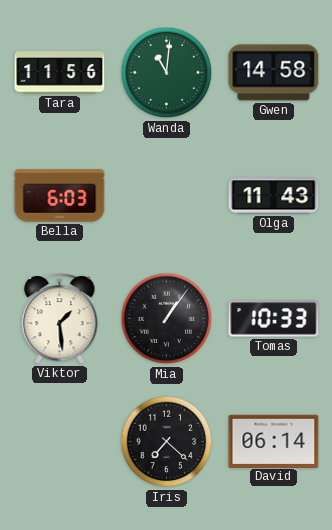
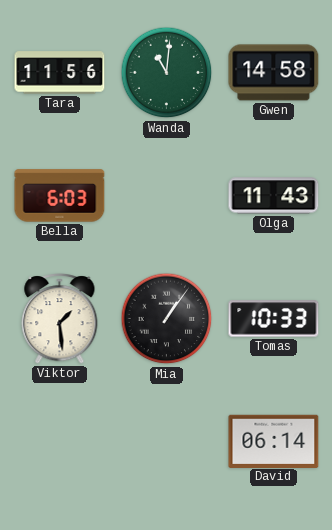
Iris: 7:22 -> none
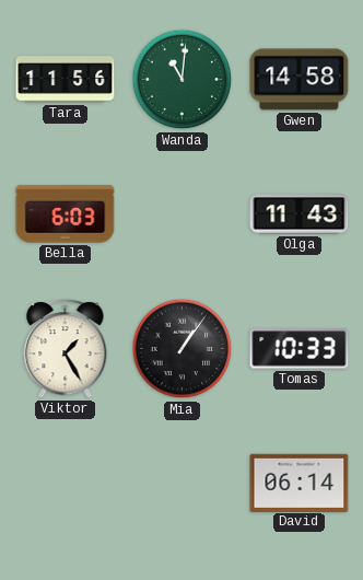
Viktor: 1:29 -> 1:25
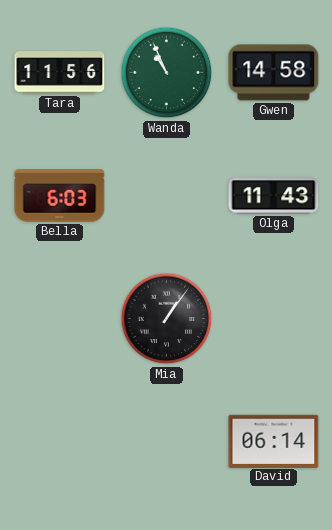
Wanda: 11:01 -> 10:56
Viktor: 1:25 -> none
Tomas: 10:33 -> none
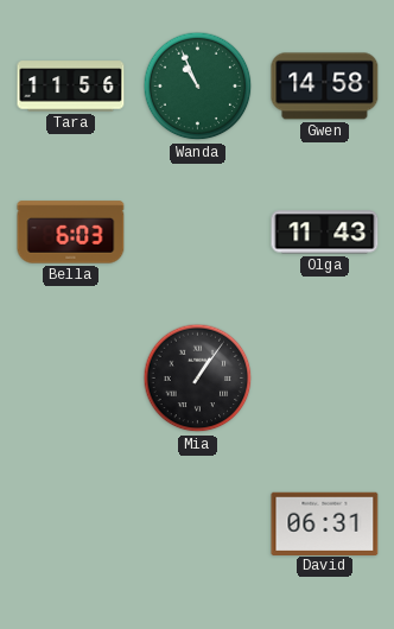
David: 06:14 -> 06:31
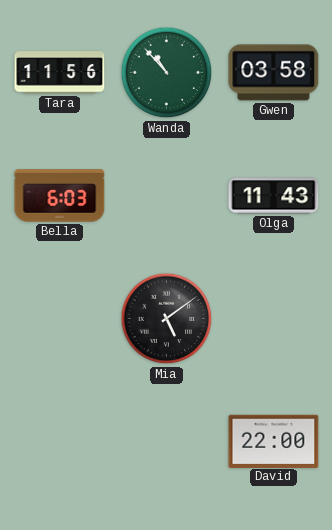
Wanda: 10:56 -> 10:53
Gwen: 14:58 -> 03:58
Mia: 1:06 -> 5:09
David: 06:31 -> 22:00
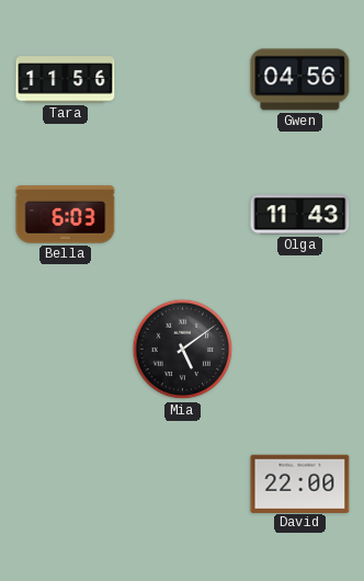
Wanda: 10:53 -> none
Gwen: 03:58 -> 04:56
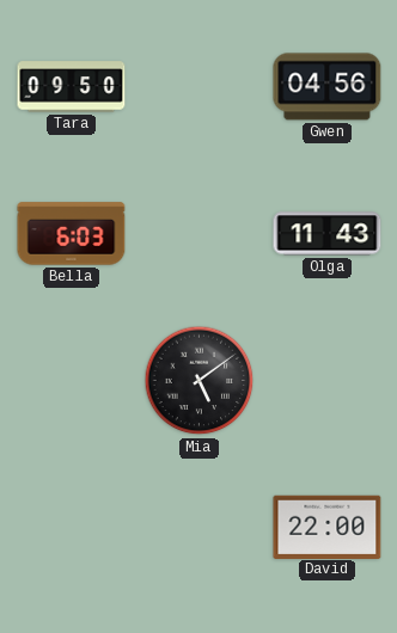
Tara: 11:56 -> 09:50
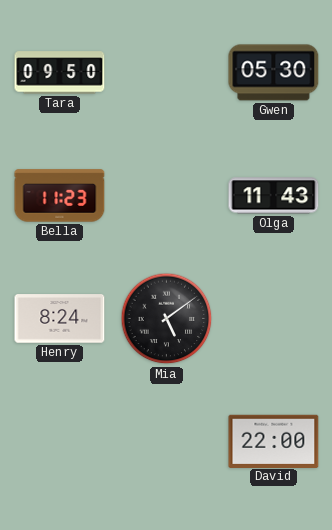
Gwen: 04:56 -> 05:30
Bella: 6:03 -> 11:23
Henry: none -> 8:24
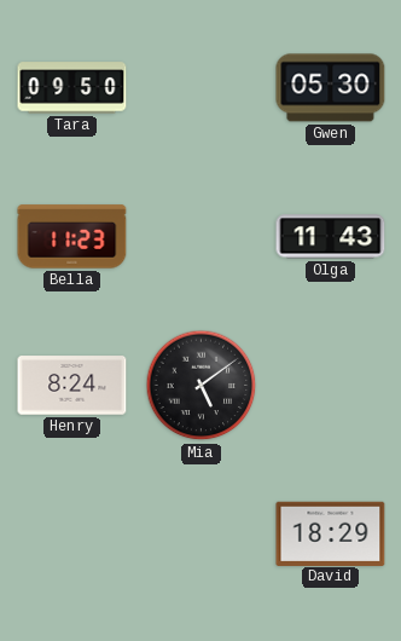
David: 22:00 -> 18:29
